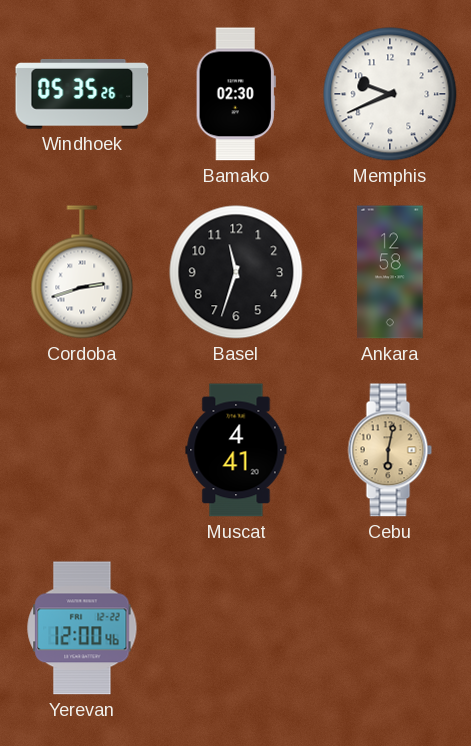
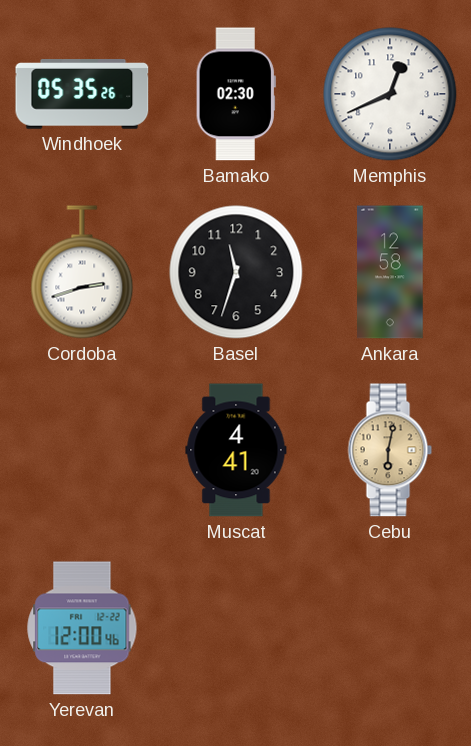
Memphis: 9:41 -> 12:41
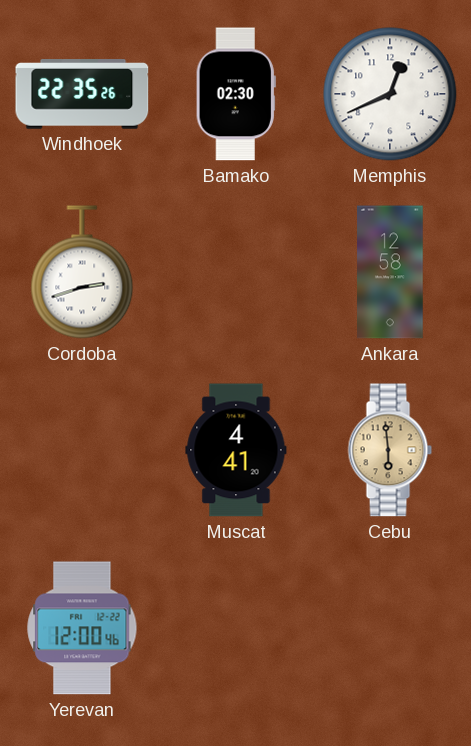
Windhoek: 05:35 -> 22:35
Basel: 11:33 -> none
Cebu: 6:02 -> 5:59
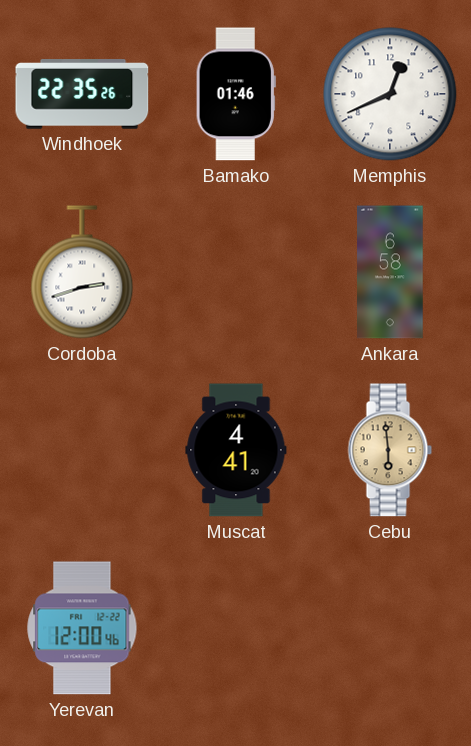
Bamako: 02:30 -> 01:46
Ankara: 12:58 -> 6:58
